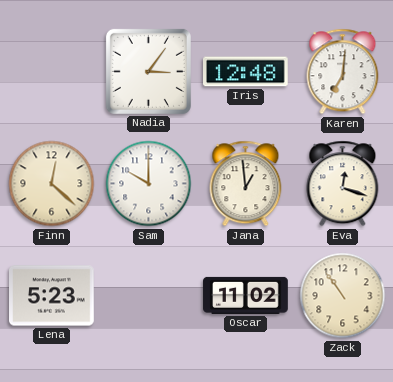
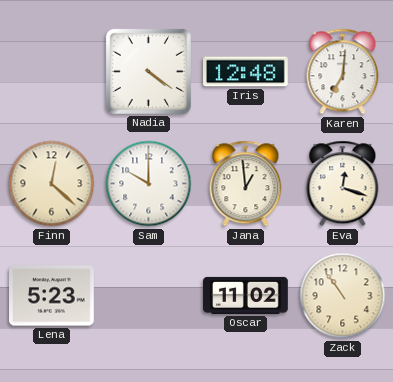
Nadia: 3:06 -> 4:21
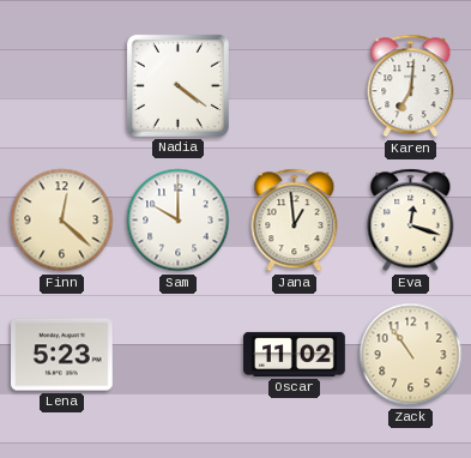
Iris: 12:48 -> none
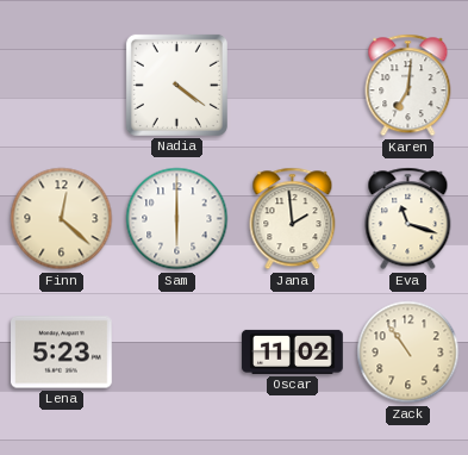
Sam: 10:00 -> 6:00
Jana: 12:59 -> 1:59
Eva: 12:18 -> 11:18
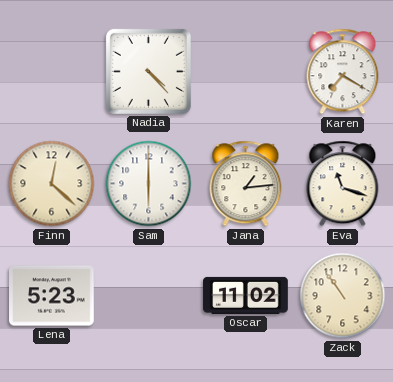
Nadia: 4:21 -> 4:23
Karen: 7:01 -> 7:20
Jana: 1:59 -> 1:14
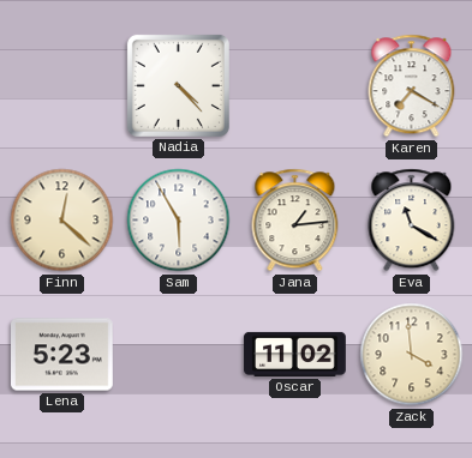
Sam: 6:00 -> 5:55
Eva: 11:18 -> 11:20
Zack: 10:54 -> 3:59
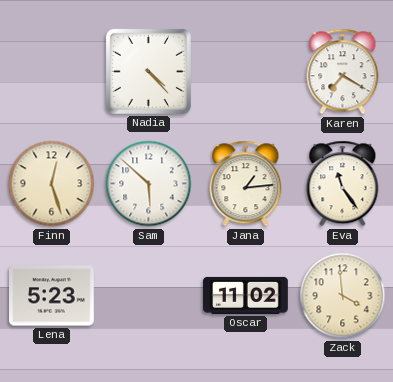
Finn: 12:22 -> 12:27
Sam: 5:55 -> 5:52
Eva: 11:20 -> 11:24
